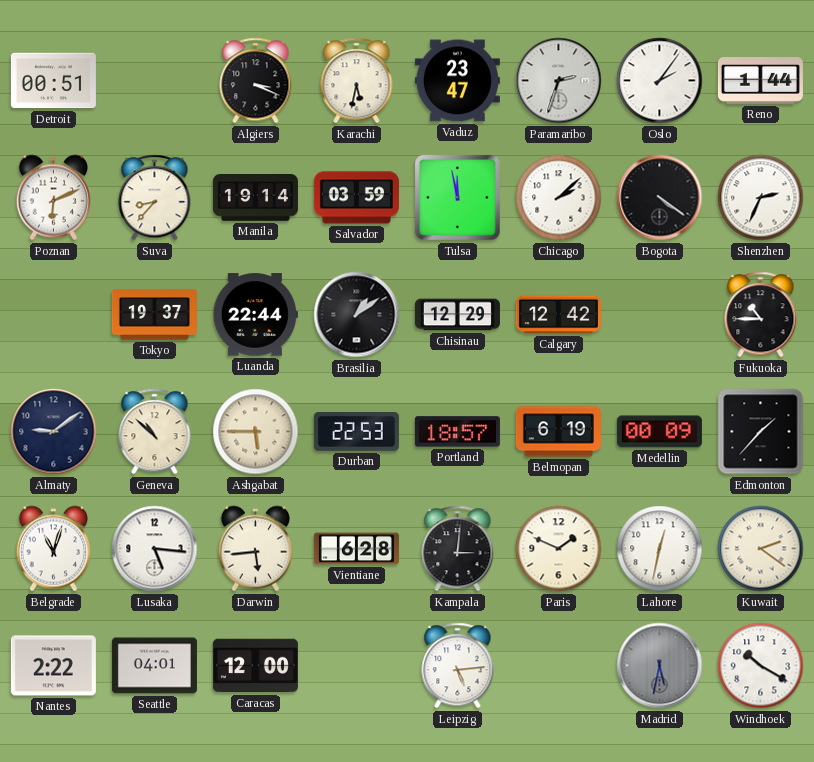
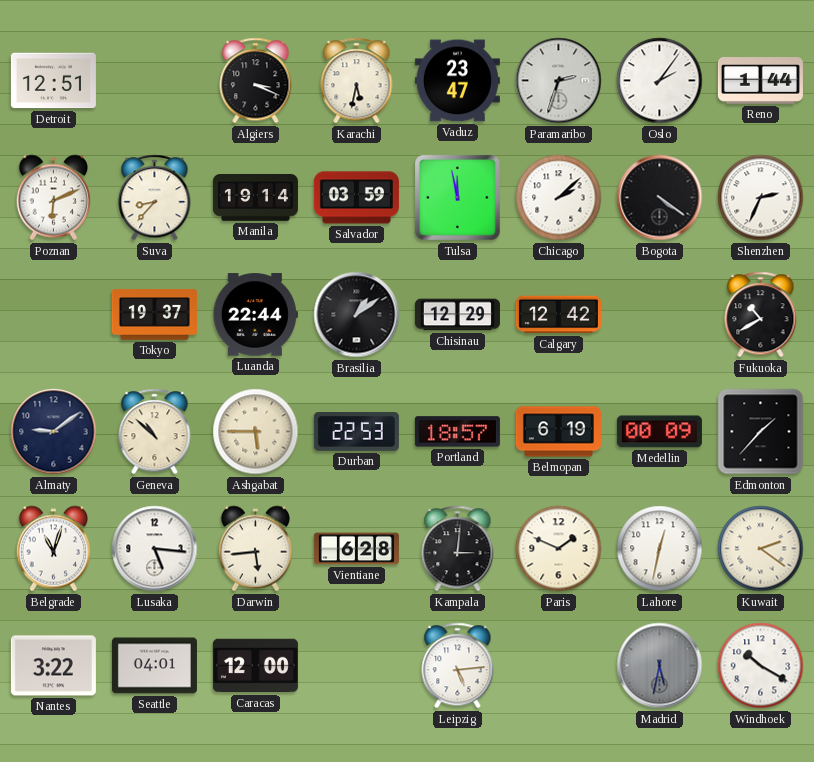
Detroit: 00:51 -> 12:51
Fukuoka: 10:45 -> 10:40
Nantes: 2:22 -> 3:22
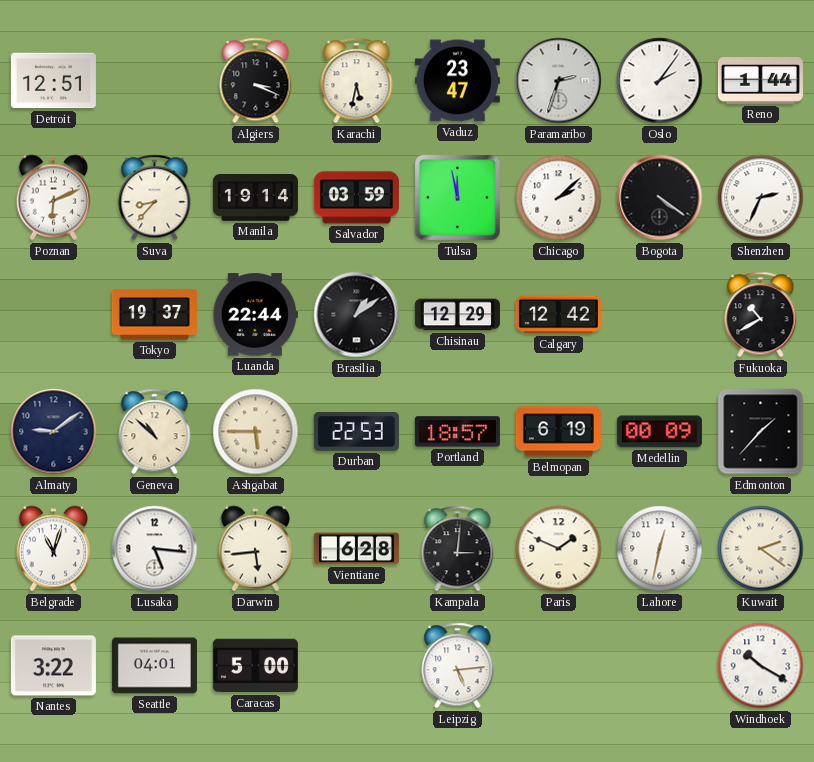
Caracas: 12:00 -> 5:00
Madrid: 5:32 -> none
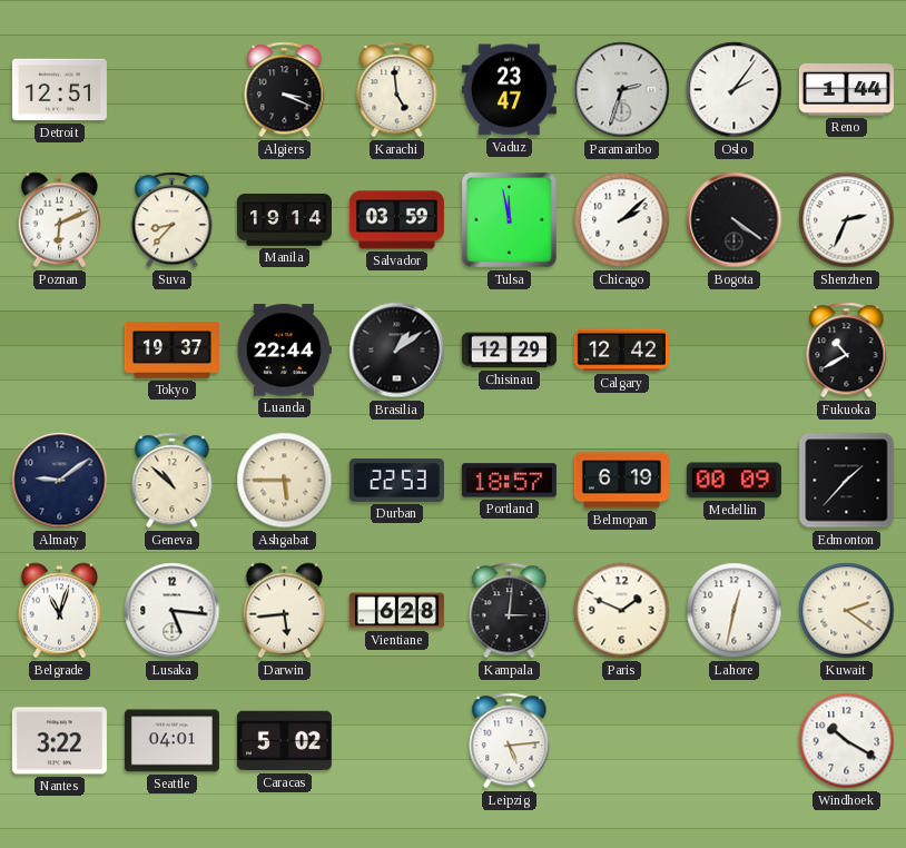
Karachi: 5:32 -> 4:59
Caracas: 5:00 -> 5:02
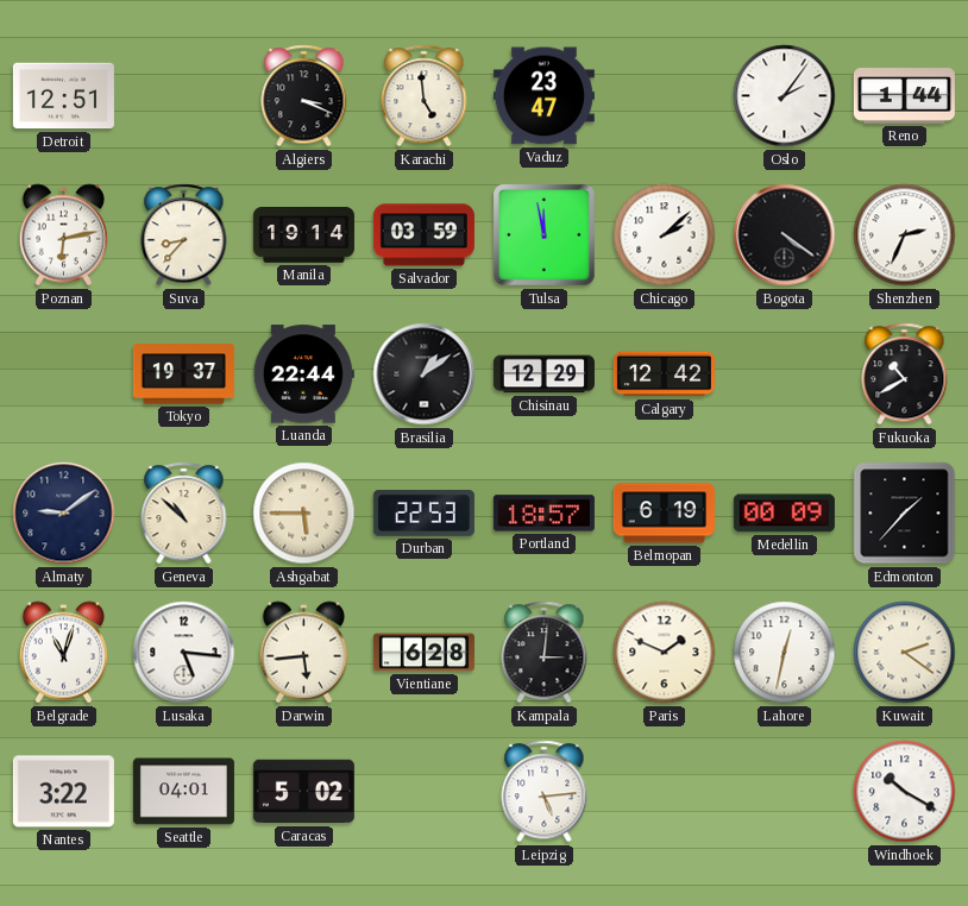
Paramaribo: 2:33 -> none
Poznan: 6:11 -> 6:13
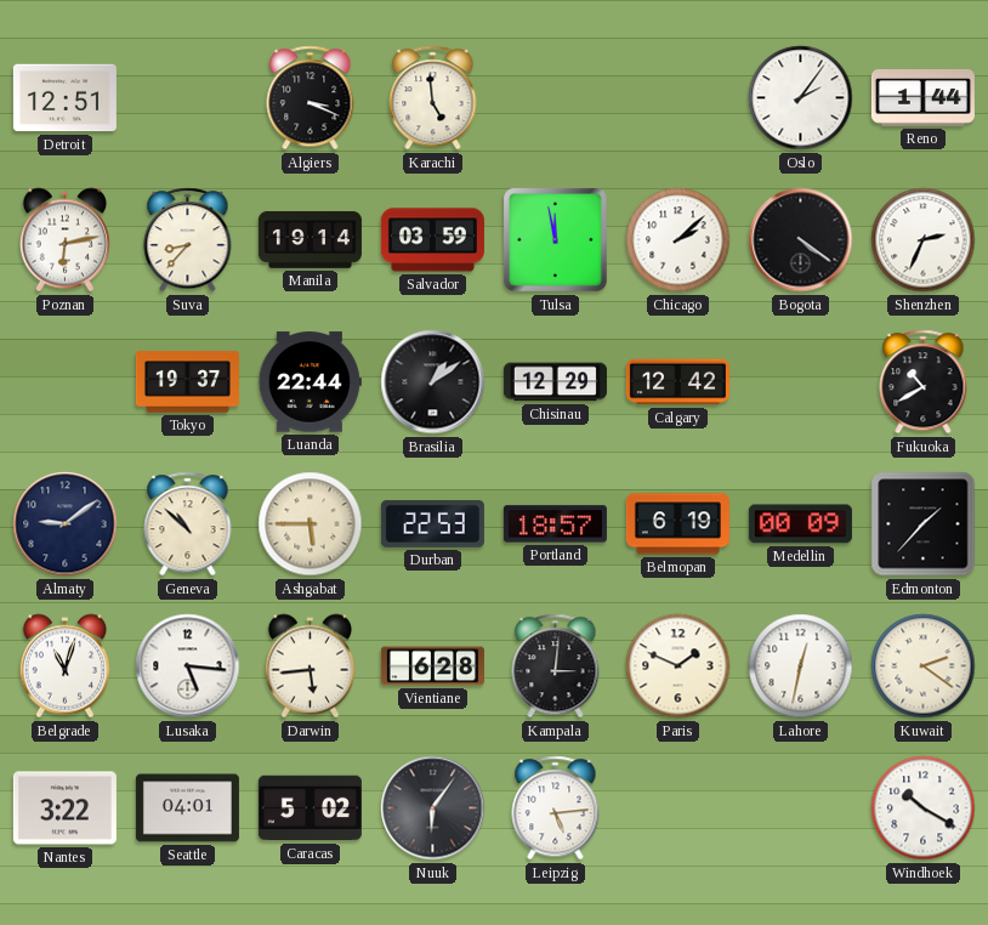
Vaduz: 23:47 -> none
Nuuk: none -> 6:06
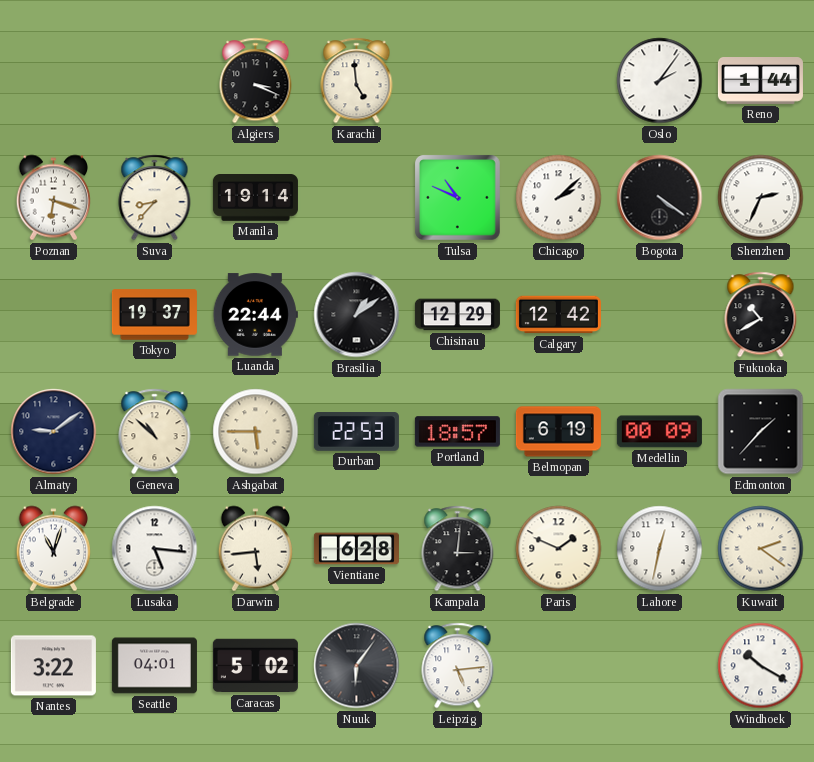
Detroit: 12:51 -> none
Poznan: 6:13 -> 6:18
Salvador: 03:59 -> none
Tulsa: 11:58 -> 10:49
